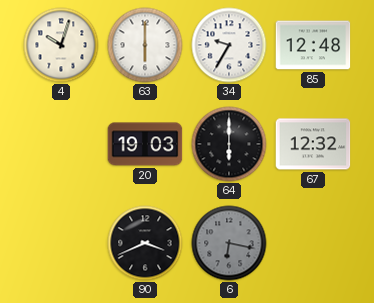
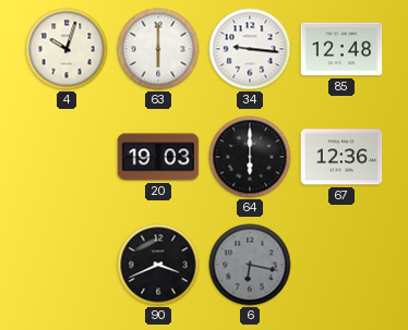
34: 9:35 -> 9:16
67: 12:32 -> 12:36
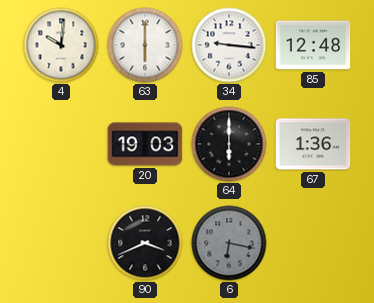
4: 10:03 -> 10:01
67: 12:36 -> 1:36
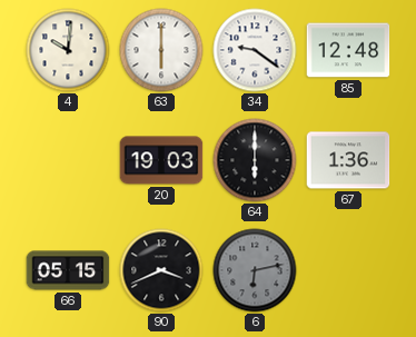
34: 9:16 -> 9:21
66: none -> 05:15
6: 6:17 -> 6:13
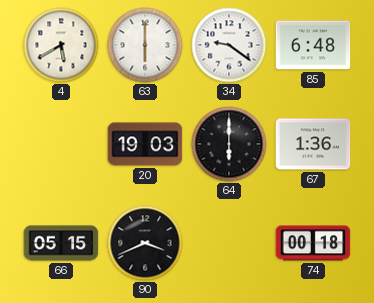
4: 10:01 -> 5:40
85: 12:48 -> 6:48
6: 6:13 -> none
74: none -> 00:18
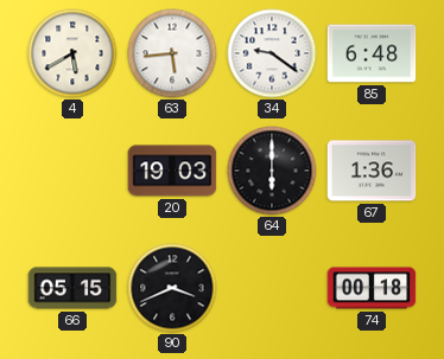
63: 6:00 -> 5:44
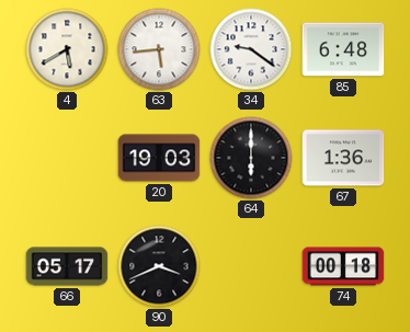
66: 05:15 -> 05:17
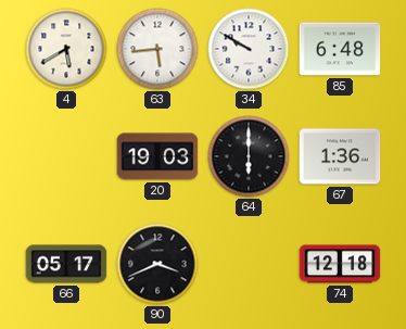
34: 9:21 -> 9:50
74: 00:18 -> 12:18
